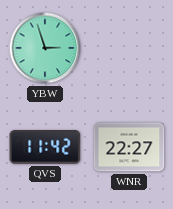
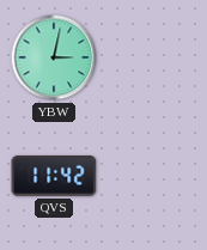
YBW: 2:57 -> 3:02
WNR: 22:27 -> none
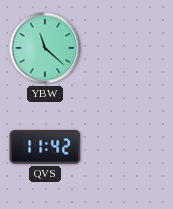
YBW: 3:02 -> 11:22
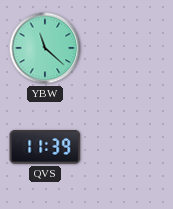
QVS: 11:42 -> 11:39
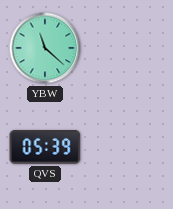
QVS: 11:39 -> 05:39
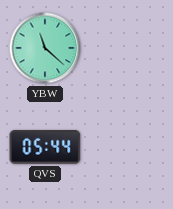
QVS: 05:39 -> 05:44
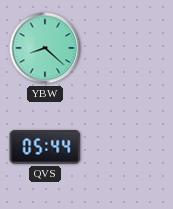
YBW: 11:22 -> 8:22
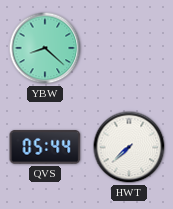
HWT: none -> 7:38
